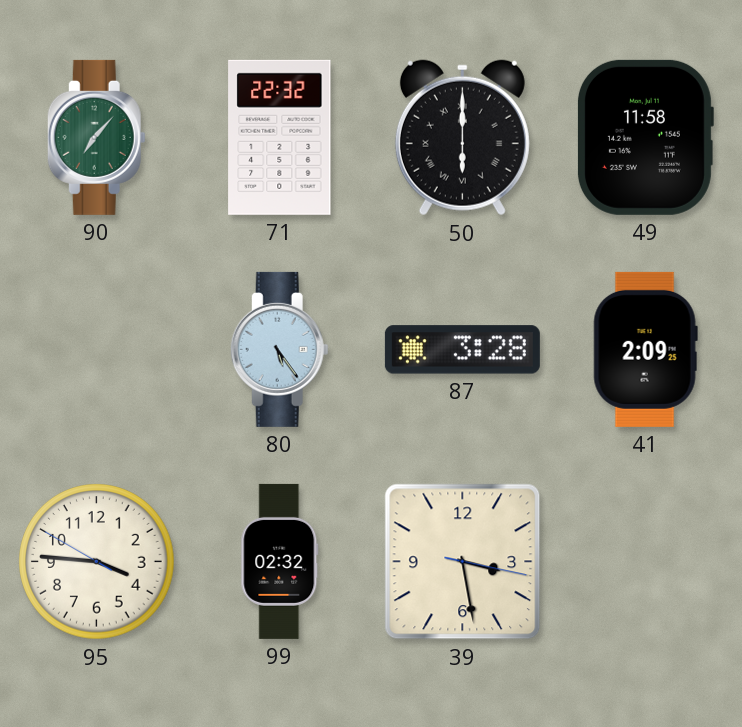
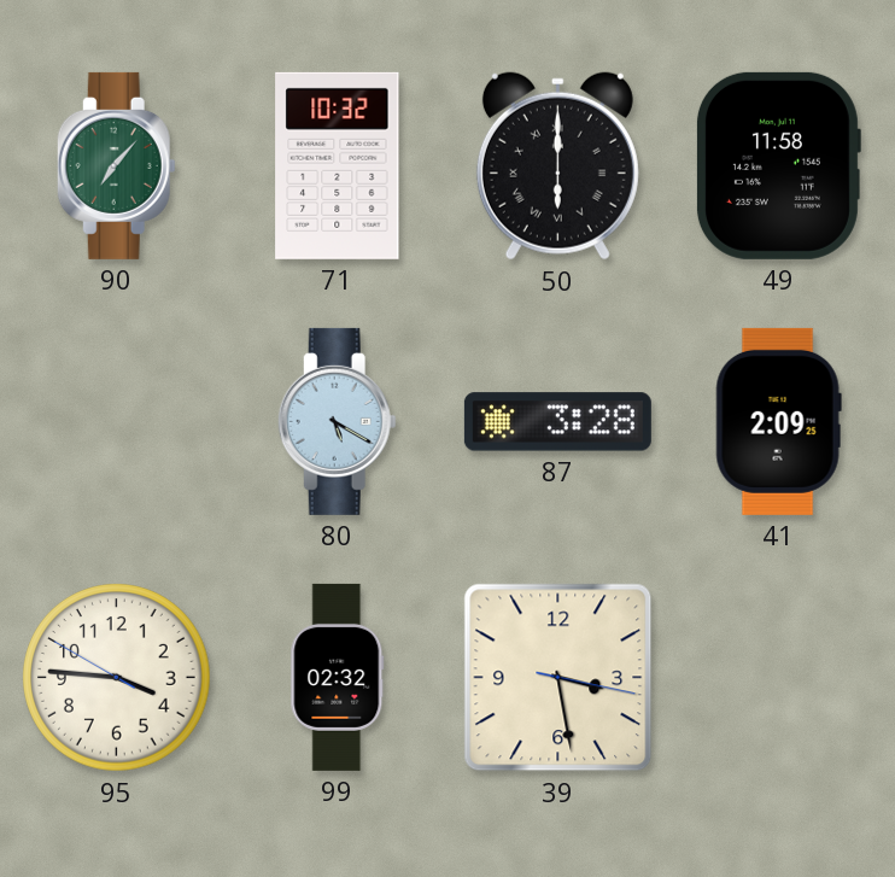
71: 22:32 -> 10:32
80: 5:24 -> 5:20
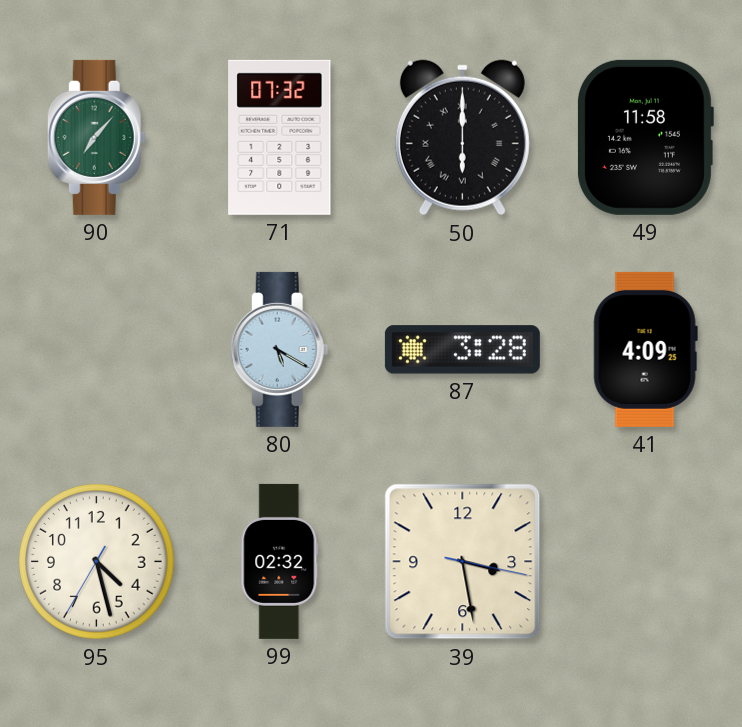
71: 10:32 -> 07:32
41: 2:09 -> 4:09
95: 3:45 -> 4:27
